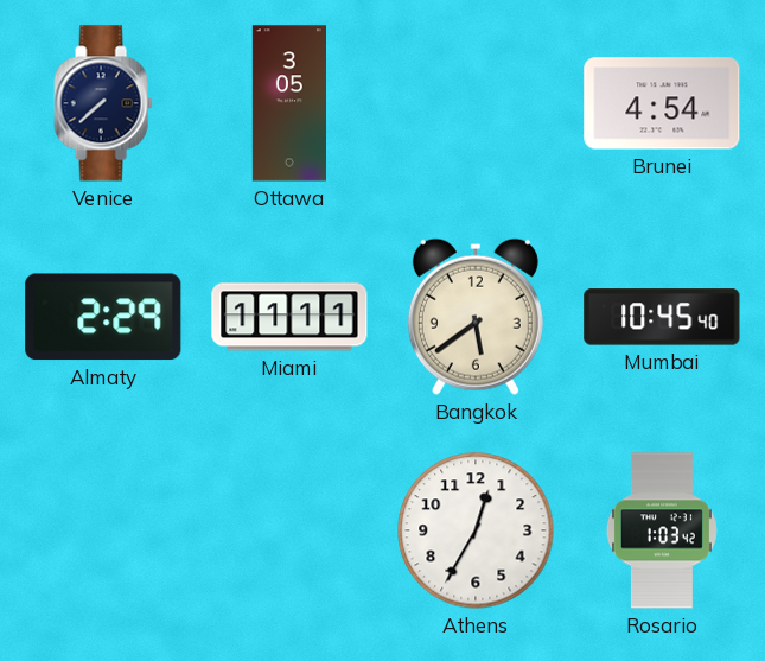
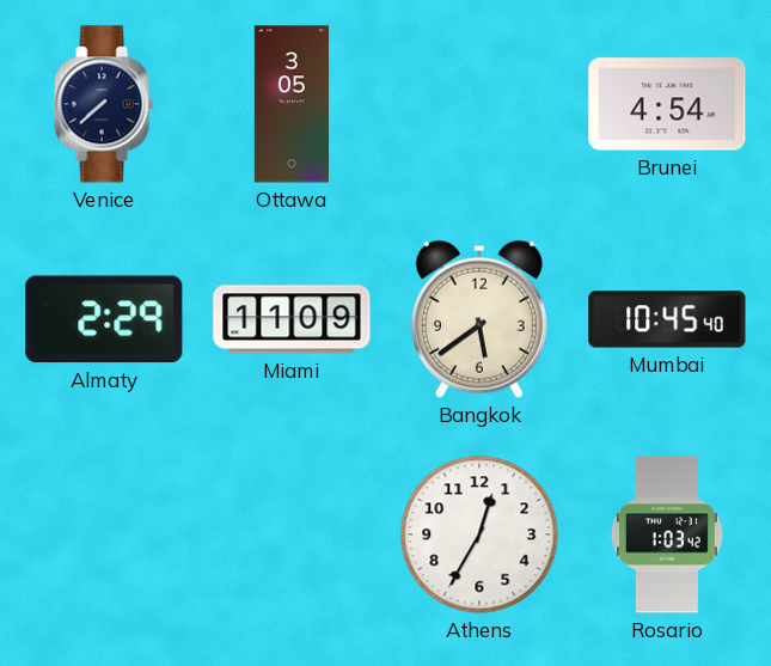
Miami: 11:11 -> 11:09
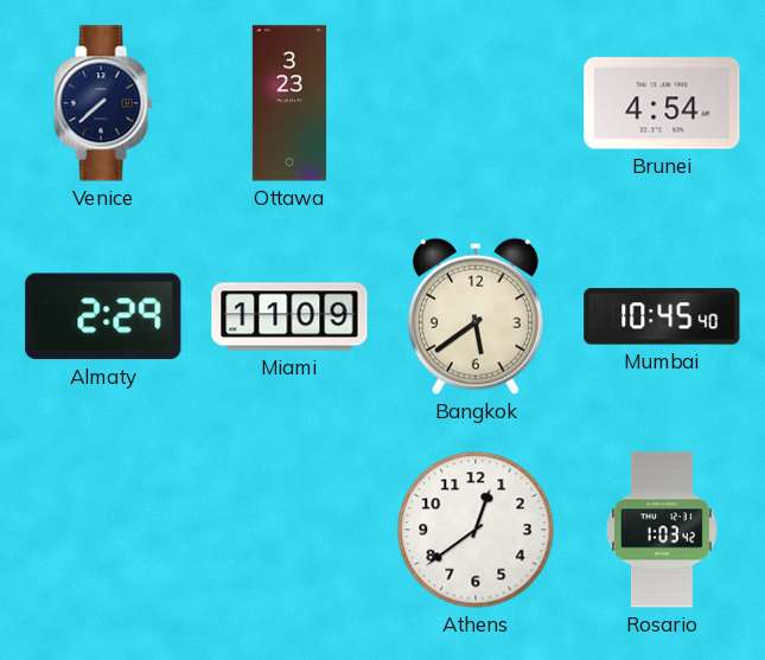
Ottawa: 3:05 -> 3:23
Athens: 12:35 -> 12:39
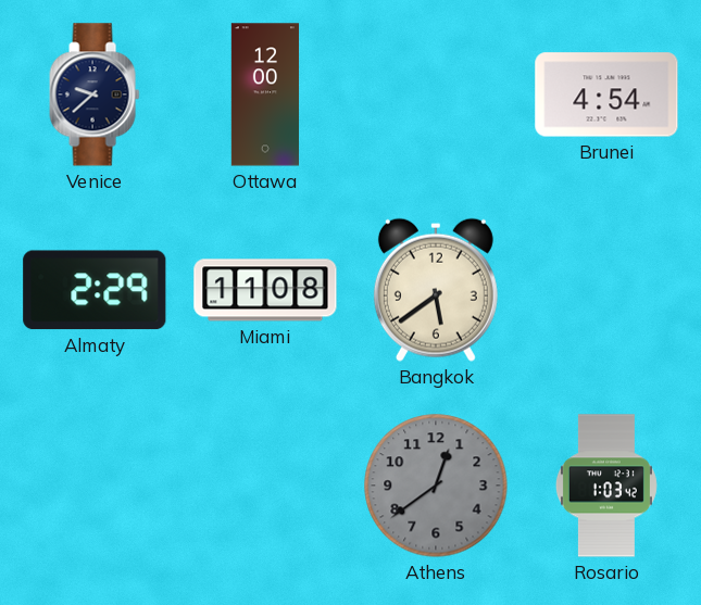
Venice: 7:38 -> 9:38
Ottawa: 3:23 -> 12:00
Miami: 11:09 -> 11:08
Mumbai: 10:45 -> none
Athens dial: white -> grey
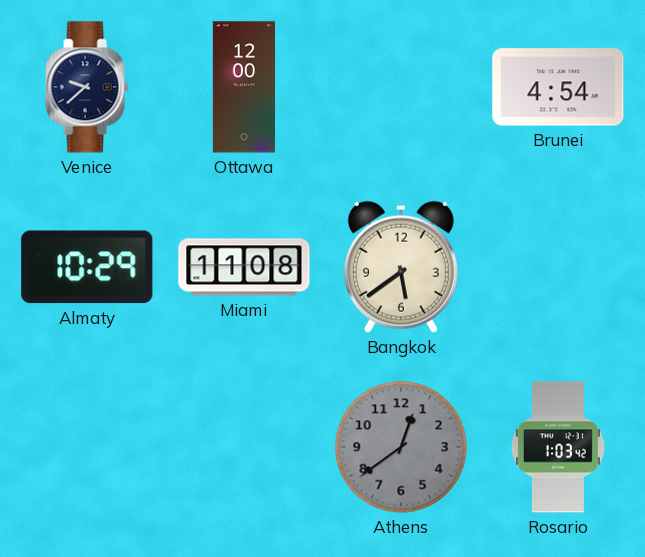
Almaty: 2:29 -> 10:29
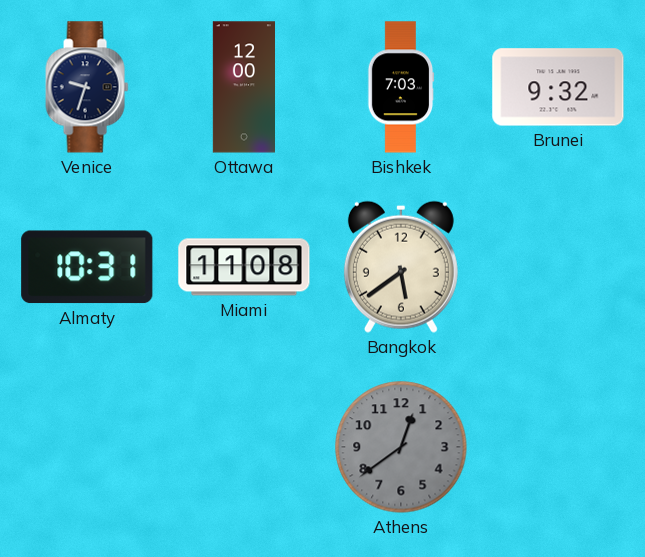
Venice: 9:38 -> 9:33
Bishkek: none -> 7:03
Brunei: 4:54 -> 9:32
Almaty: 10:29 -> 10:31
Rosario: 1:03 -> none
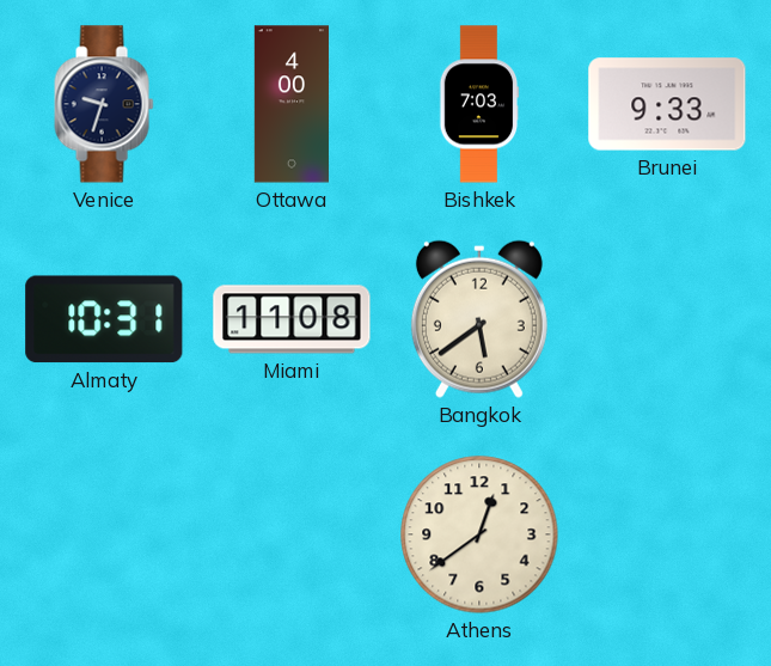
Ottawa: 12:00 -> 4:00
Brunei: 9:32 -> 9:33
Athens dial: grey -> cream
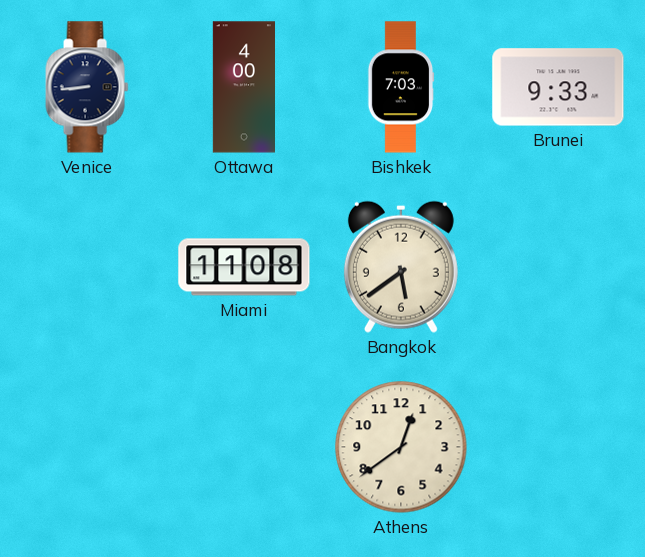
Venice: 9:33 -> 8:44
Almaty: 10:31 -> none
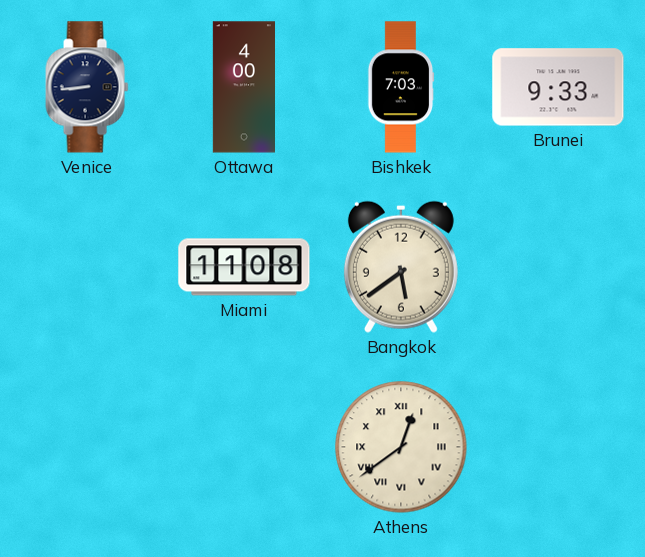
Athens numerals: Arabic -> Roman
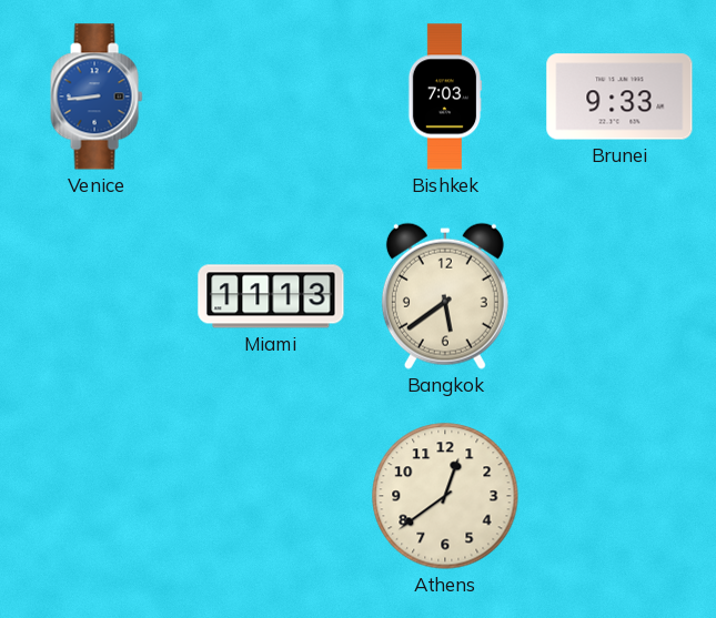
Venice dial: navy -> blue
Ottawa: 4:00 -> none
Miami: 11:08 -> 11:13
Athens numerals: Roman -> Arabic
